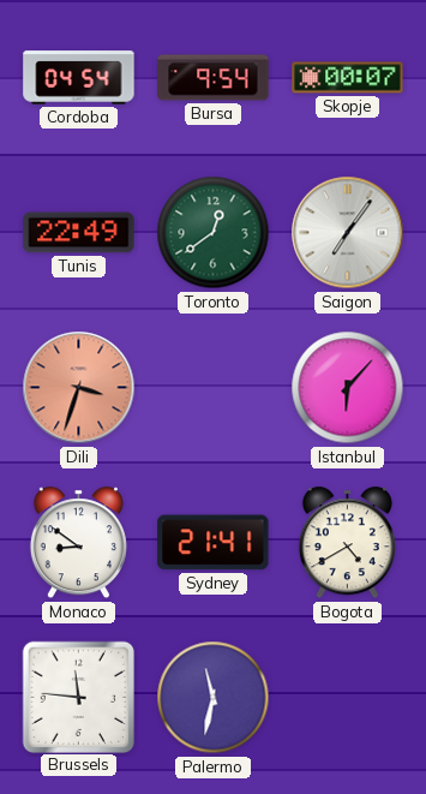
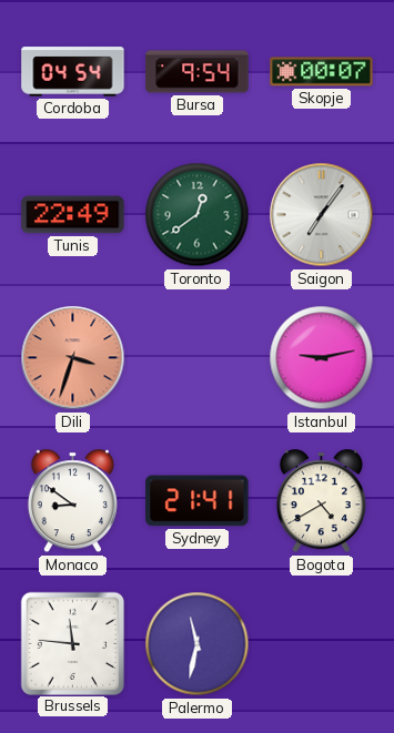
Istanbul: 6:07 -> 9:13
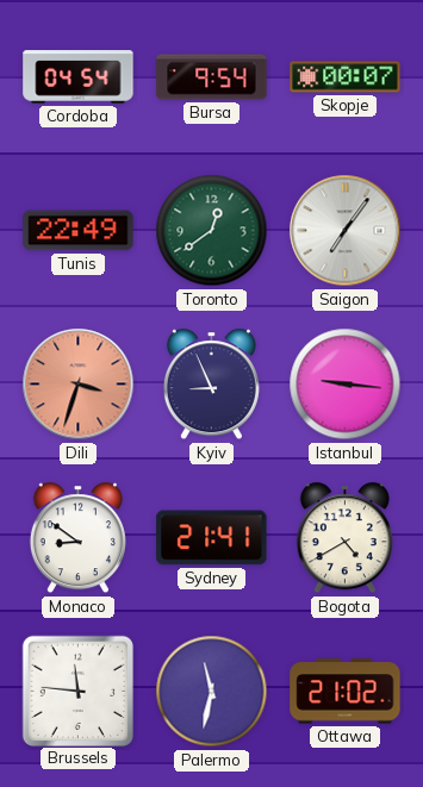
Kyiv: none -> 8:56
Istanbul: 9:13 -> 9:16
Ottawa: none -> 21:02
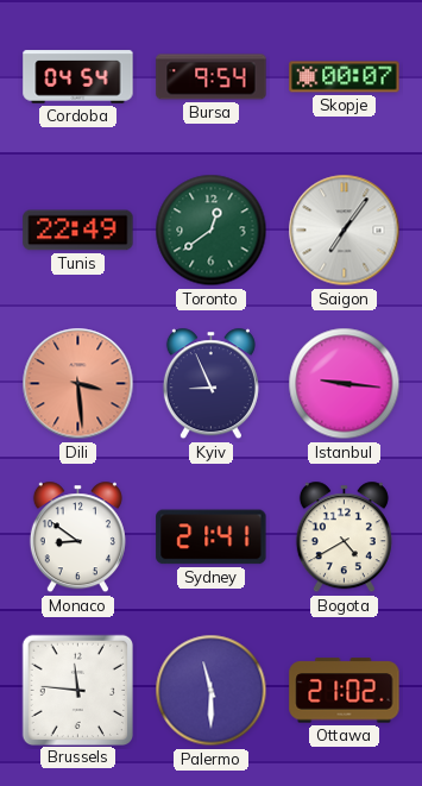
Dili: 3:33 -> 3:29
Palermo: 11:32 -> 11:30
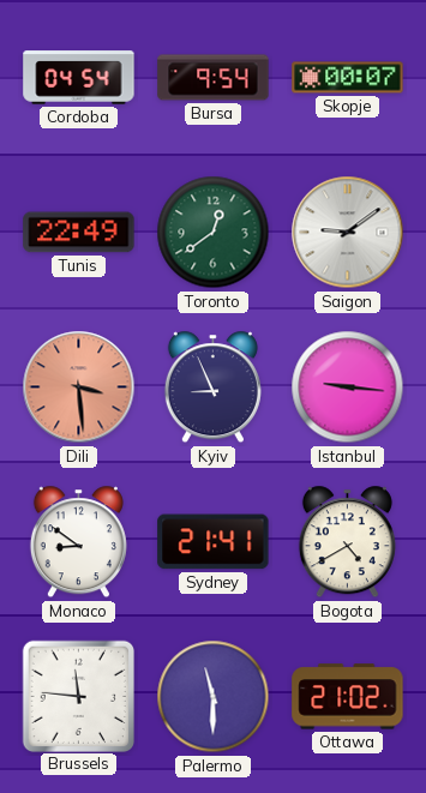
Saigon: 7:06 -> 9:09
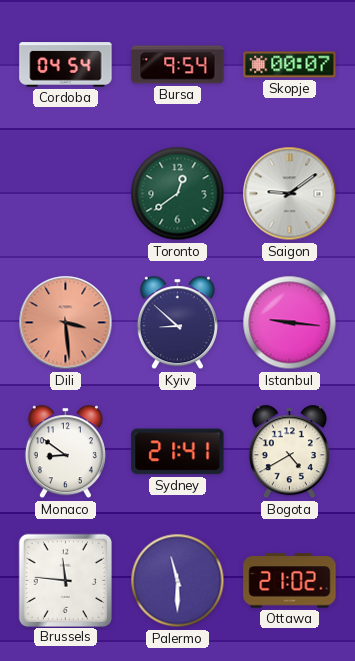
Tunis: 22:49 -> none
Kyiv: 8:56 -> 8:52
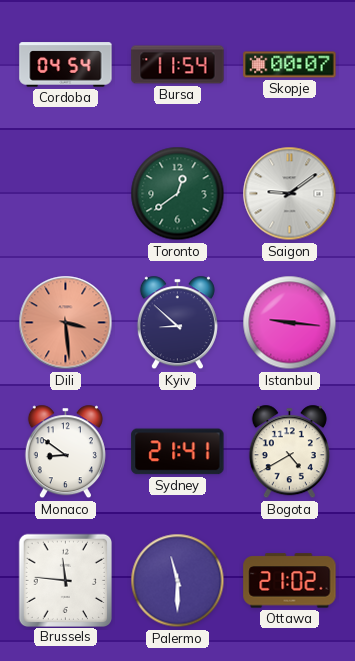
Bursa: 9:54 -> 11:54
